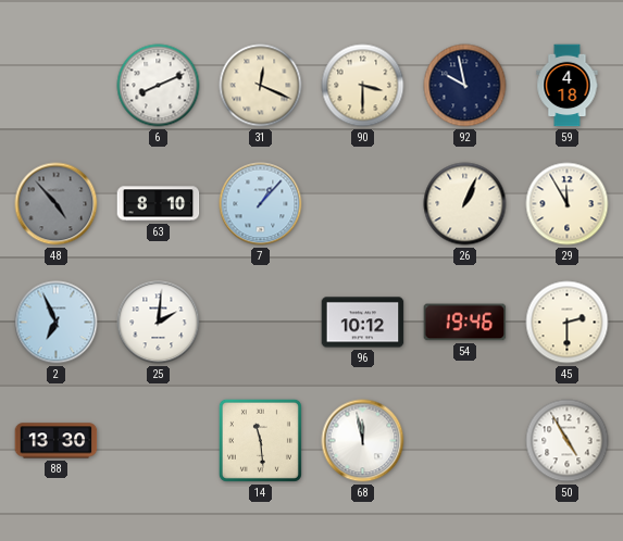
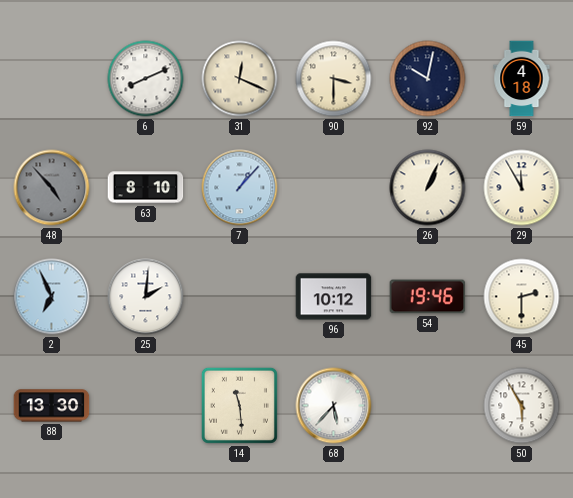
92: 9:58 -> 10:02
68: 11:58 -> 5:37
50: 4:55 -> 5:55
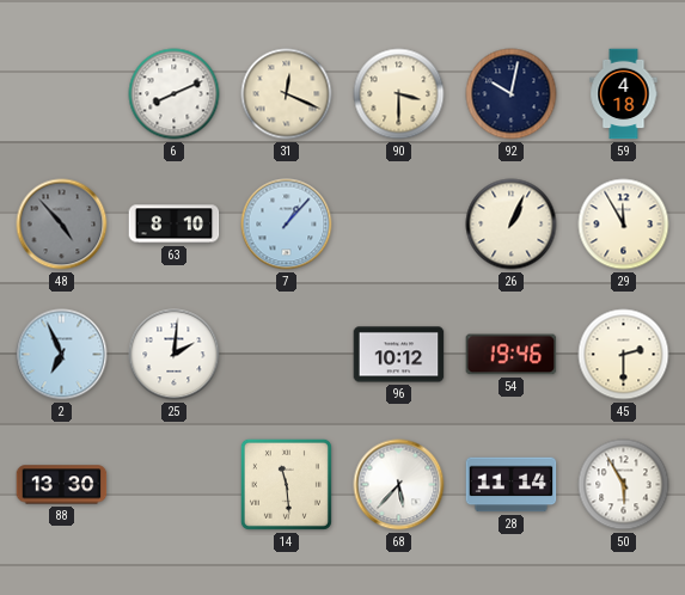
28: none -> 11:14
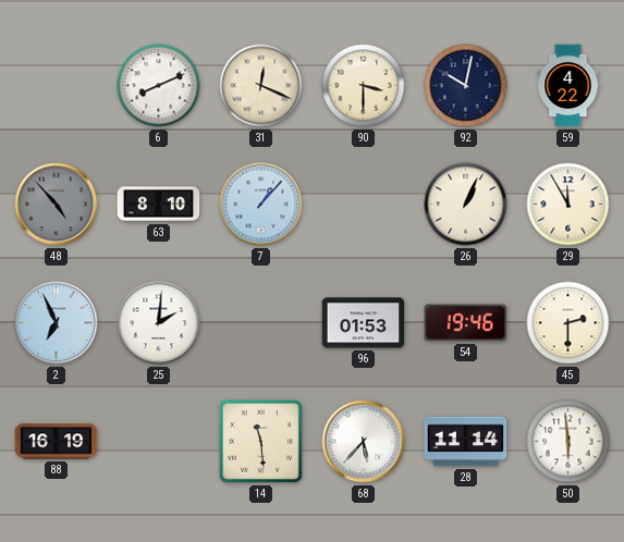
59: 4:18 -> 4:22
96: 10:12 -> 01:53
88: 13:30 -> 16:19
50: 5:55 -> 5:59
